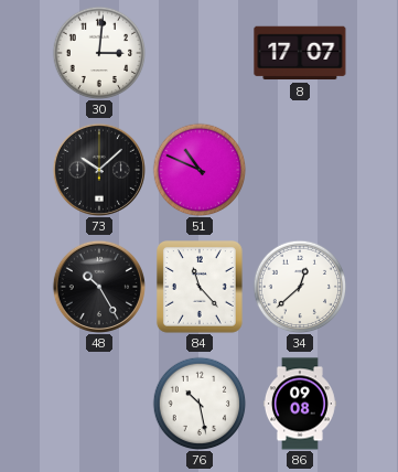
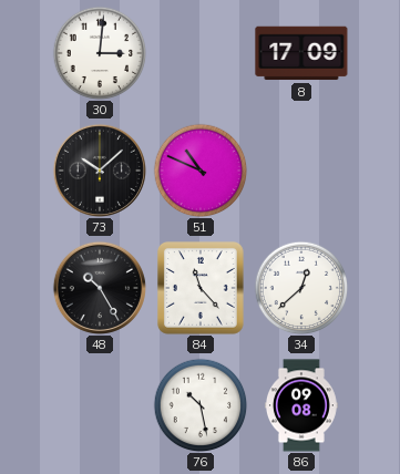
8: 17:07 -> 17:09
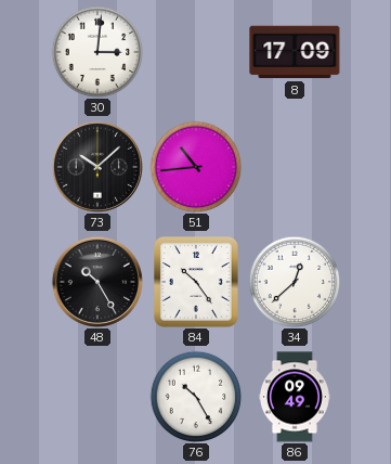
51: 10:49 -> 10:44
84: 11:23 -> 10:24
76: 10:28 -> 10:25
86: 09:08 -> 09:49
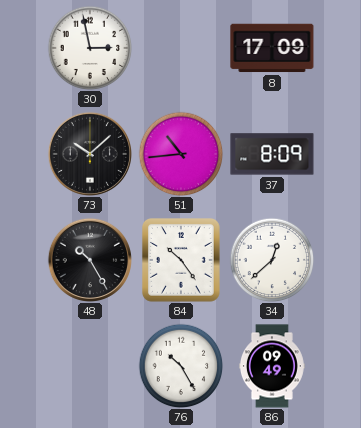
30: 3:01 -> 2:58
37: none -> 8:09
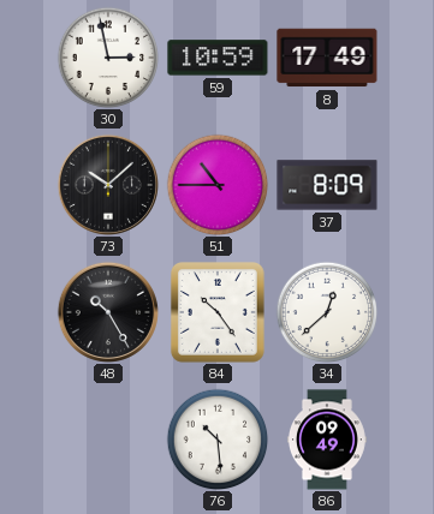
59: none -> 10:59
8: 17:09 -> 17:49
51: 10:44 -> 10:45
76: 10:25 -> 10:29
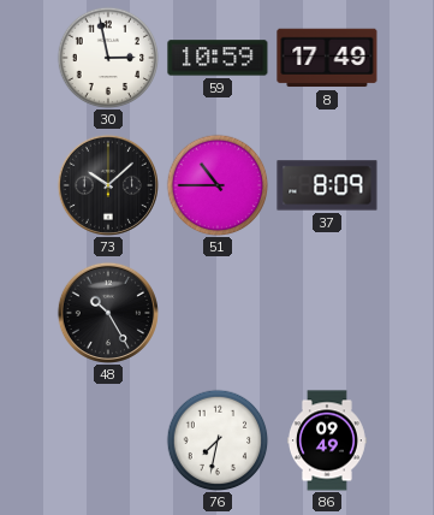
84: 10:24 -> none
34: 12:38 -> none
76: 10:29 -> 7:32
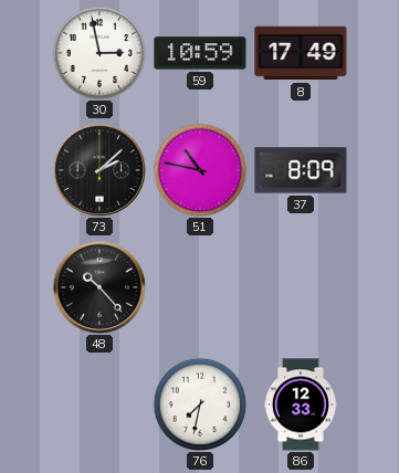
73: 10:08 -> 2:08
51: 10:45 -> 10:47
48: 10:25 -> 10:23
86: 09:49 -> 12:33
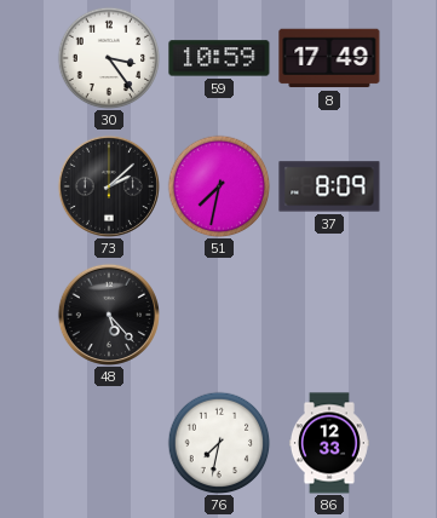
30: 2:58 -> 3:24
51: 10:47 -> 7:32
48: 10:23 -> 5:23
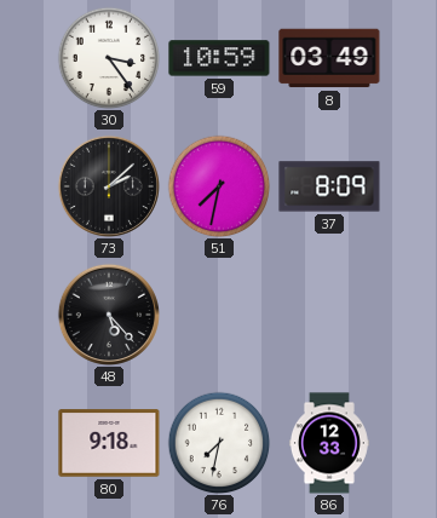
8: 17:49 -> 03:49
80: none -> 9:18
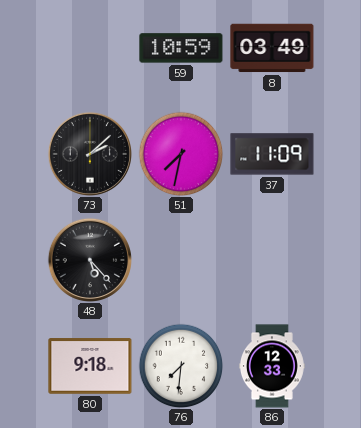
30: 3:24 -> none
37: 8:09 -> 11:09
76: 7:32 -> 7:31
